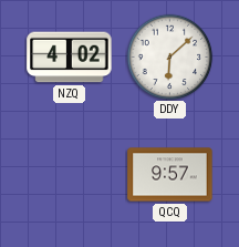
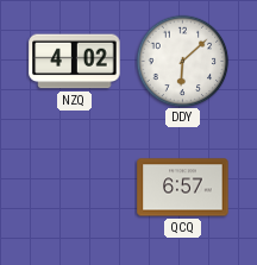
QCQ: 9:57 -> 6:57
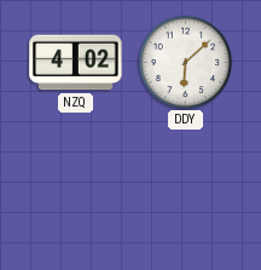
QCQ: 6:57 -> none
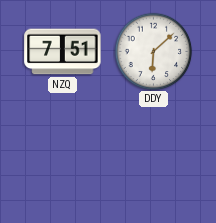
NZQ: 4:02 -> 7:51
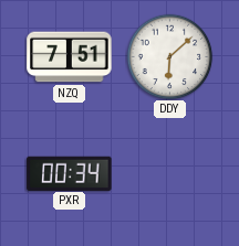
PXR: none -> 00:34
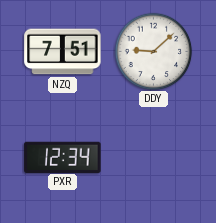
DDY: 6:08 -> 9:08
PXR: 00:34 -> 12:34
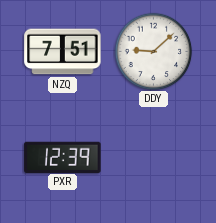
PXR: 12:34 -> 12:39
